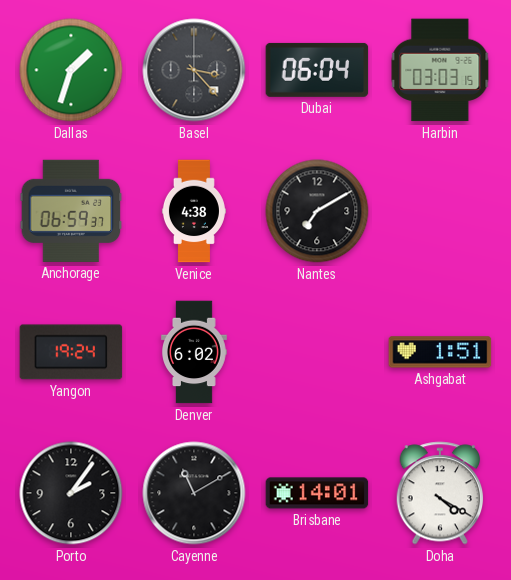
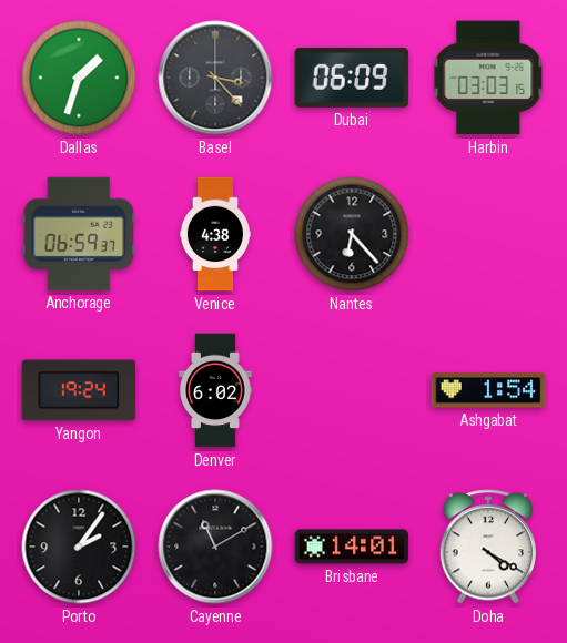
Dubai: 06:04 -> 06:09
Nantes: 7:10 -> 6:23
Ashgabat: 1:51 -> 1:54
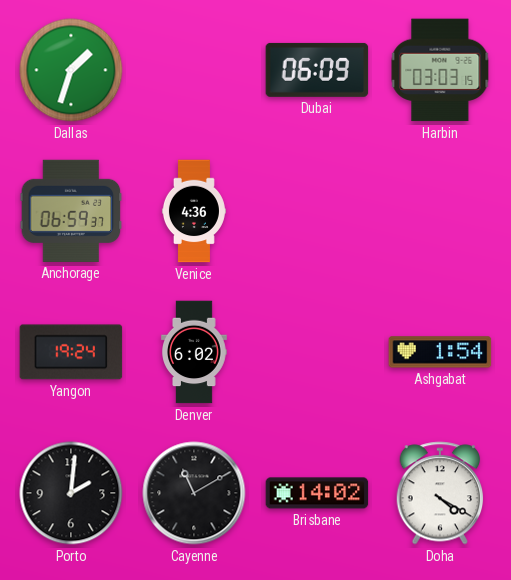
Basel: 3:23 -> none
Venice: 4:38 -> 4:36
Nantes: 6:23 -> none
Porto: 2:06 -> 2:01
Brisbane: 14:01 -> 14:02
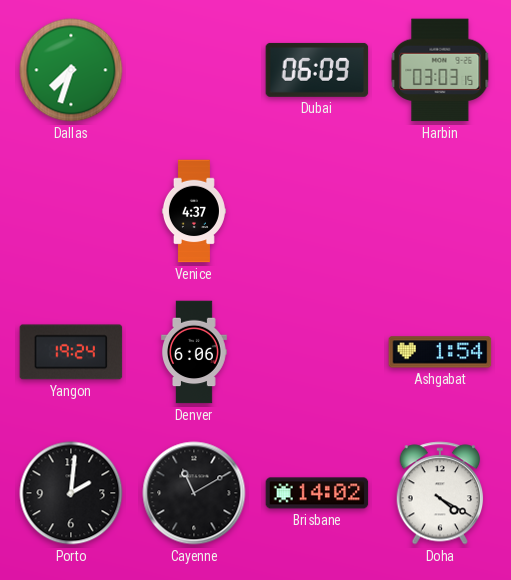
Dallas: 1:33 -> 7:33
Anchorage: 06:59 -> none
Venice: 4:36 -> 4:37
Denver: 6:02 -> 6:06
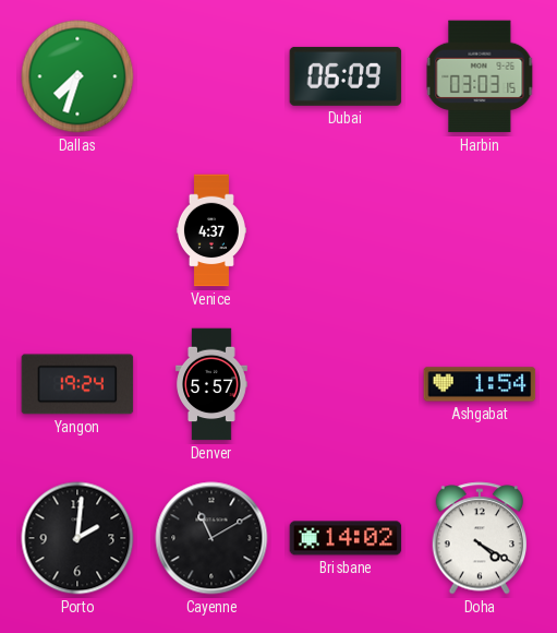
Denver: 6:06 -> 5:57
